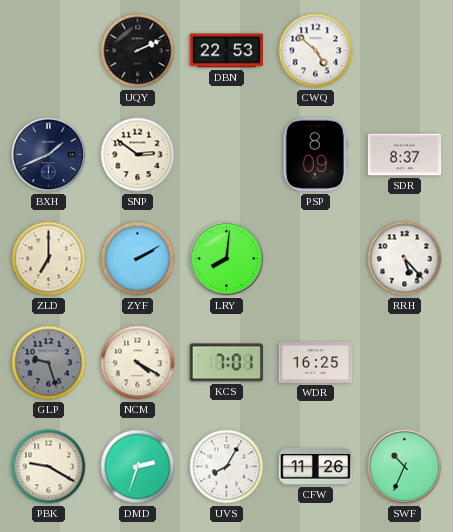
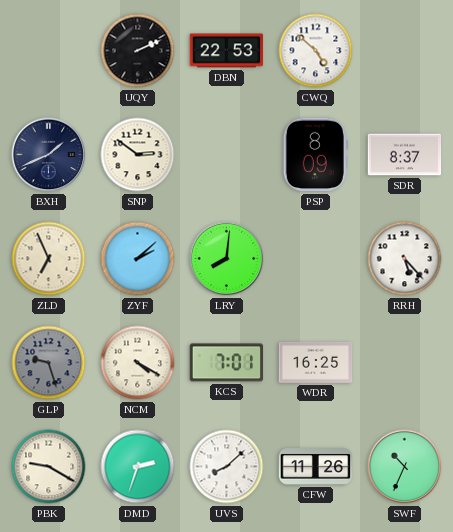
ZLD: 7:00 -> 6:56
ZYF: 2:10 -> 2:08
UVS: 8:05 -> 8:08
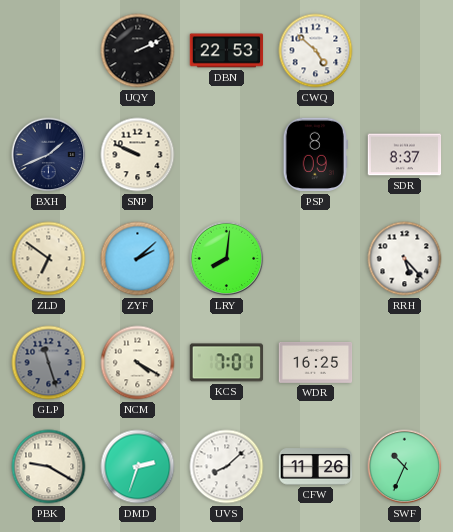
SNP: 2:51 -> 9:49
ZLD: 6:56 -> 6:51
GLP: 9:27 -> 11:27
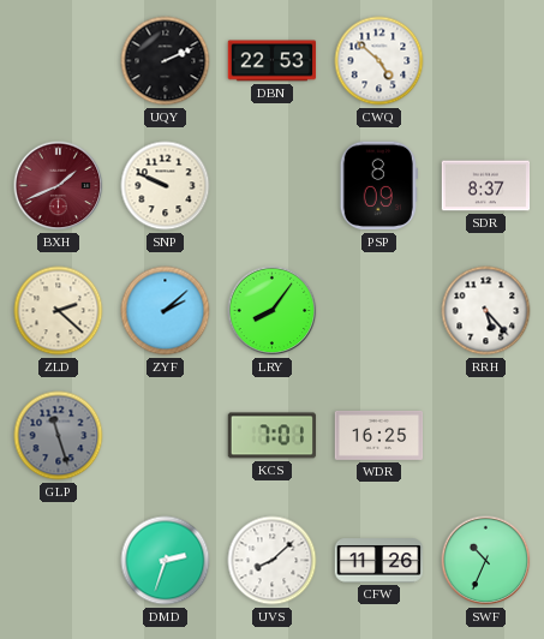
BXH dial: navy -> burgundy
ZLD: 6:51 -> 2:22
LRY: 8:01 -> 8:06
NCM: 4:20 -> none
PBK: 9:20 -> none
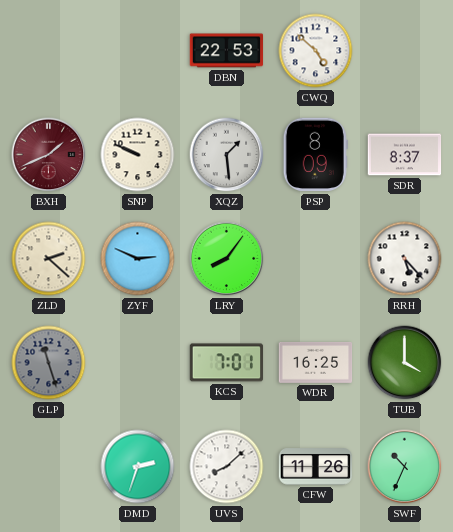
UQY: 2:11 -> none
XQZ: none -> 1:29
ZYF: 2:08 -> 2:49
TUB: none -> 4:00
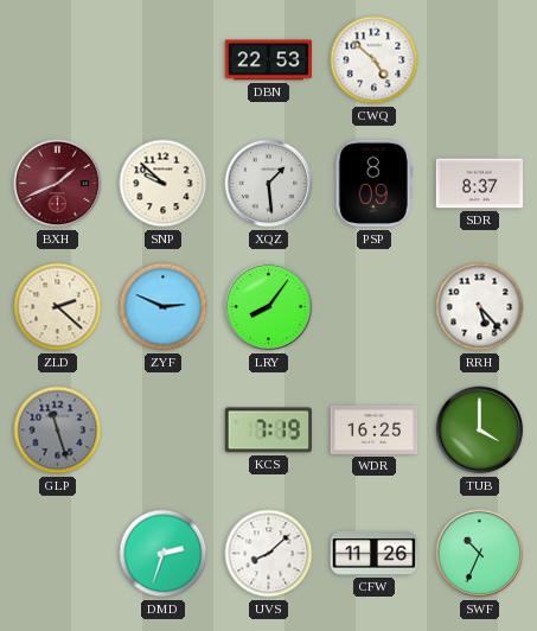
SNP: 9:49 -> 9:52
KCS: 7:01 -> 7:19
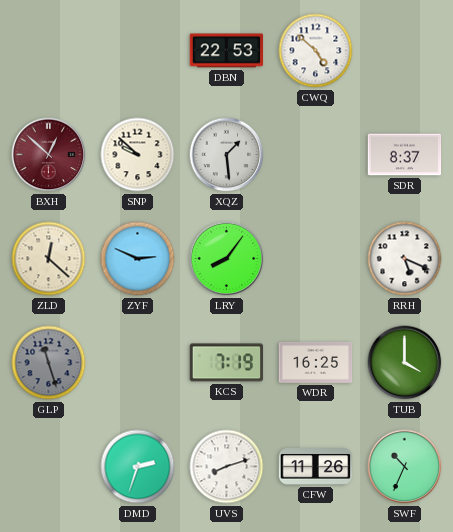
BXH: 1:41 -> 12:52
PSP: 8:09 -> none
ZLD: 2:22 -> 12:22
RRH: 5:23 -> 5:19
UVS: 8:08 -> 8:12
